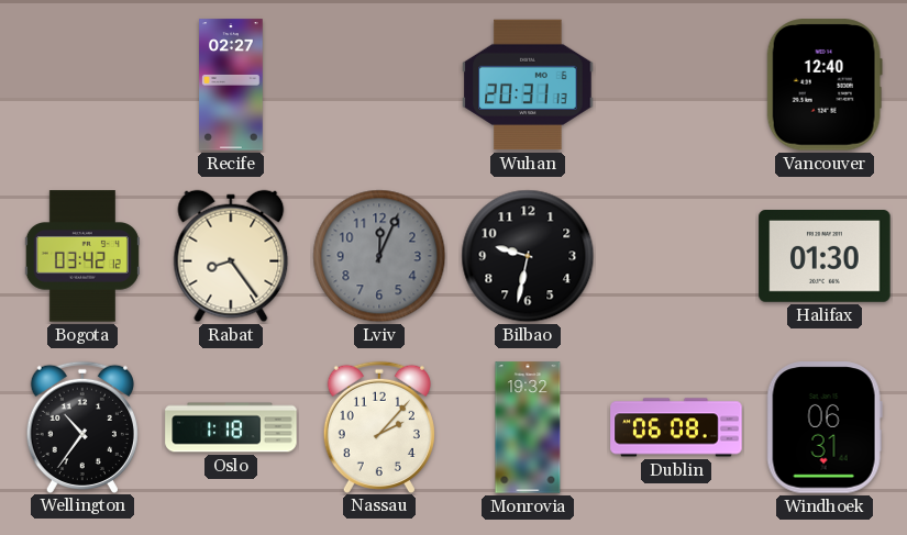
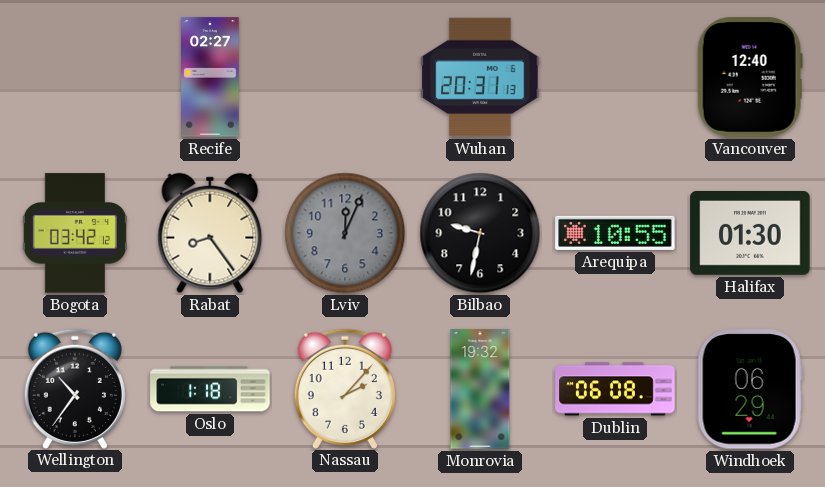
Arequipa: none -> 10:55
Windhoek: 06:31 -> 06:29
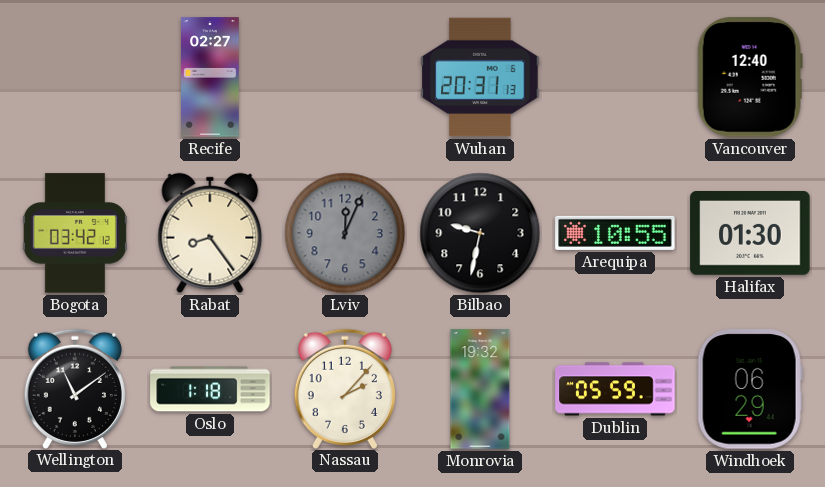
Wellington: 10:36 -> 11:09
Dublin: 06:08 -> 05:59
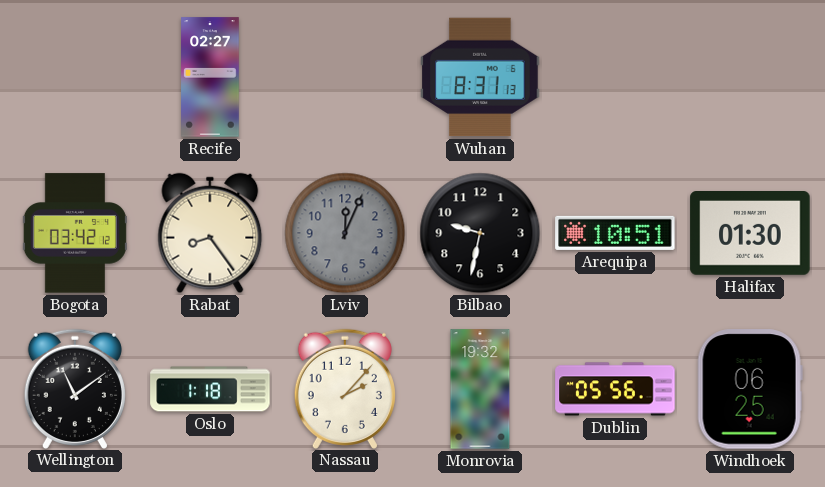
Wuhan: 20:31 -> 8:31
Vancouver: 12:40 -> none
Arequipa: 10:55 -> 10:51
Dublin: 05:59 -> 05:56
Windhoek: 06:29 -> 06:25
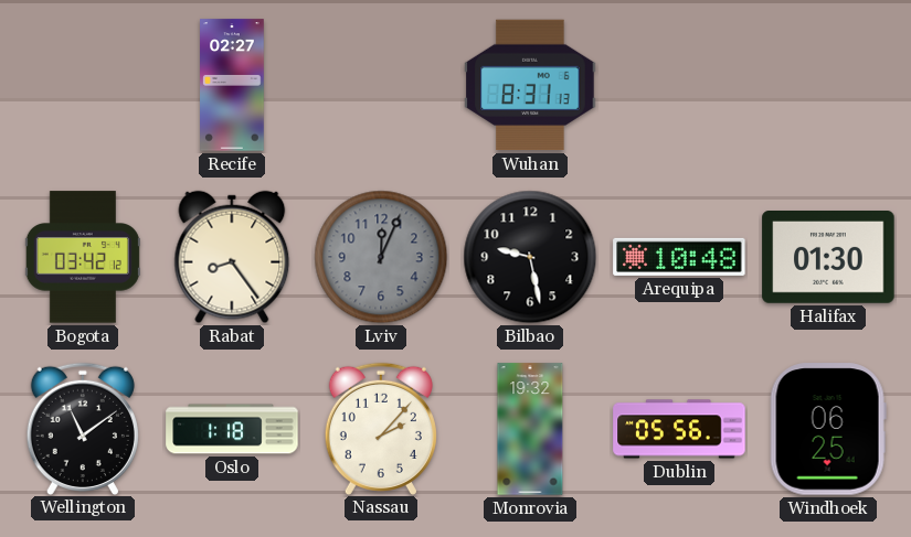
Bilbao: 9:32 -> 9:28
Arequipa: 10:51 -> 10:48
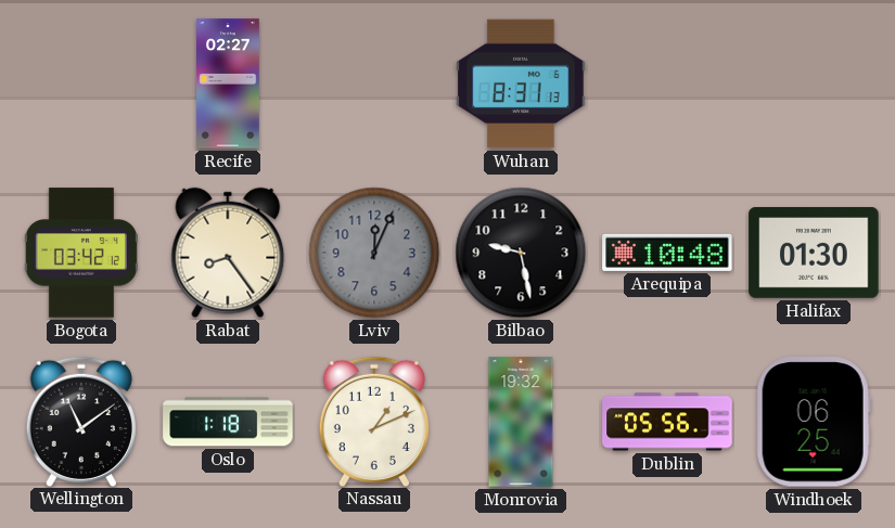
Nassau: 2:07 -> 1:11
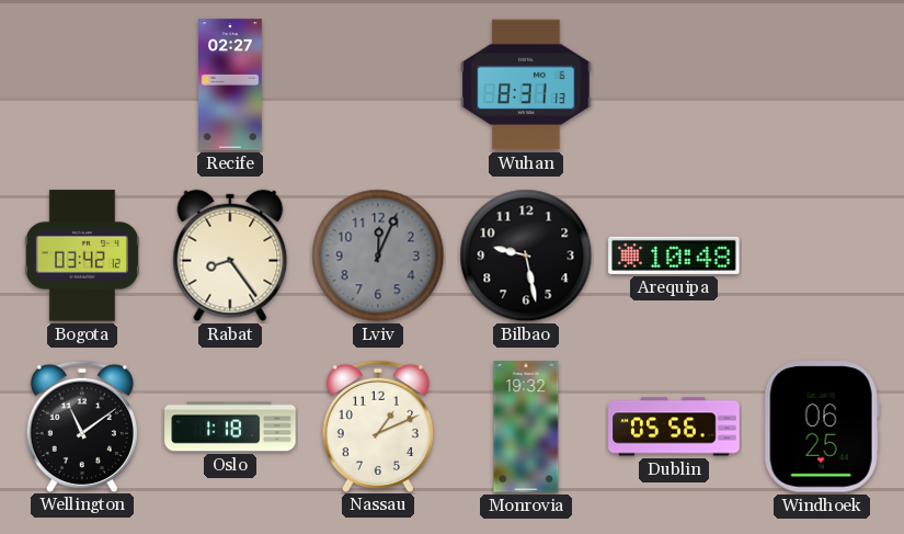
Halifax: 01:30 -> none
